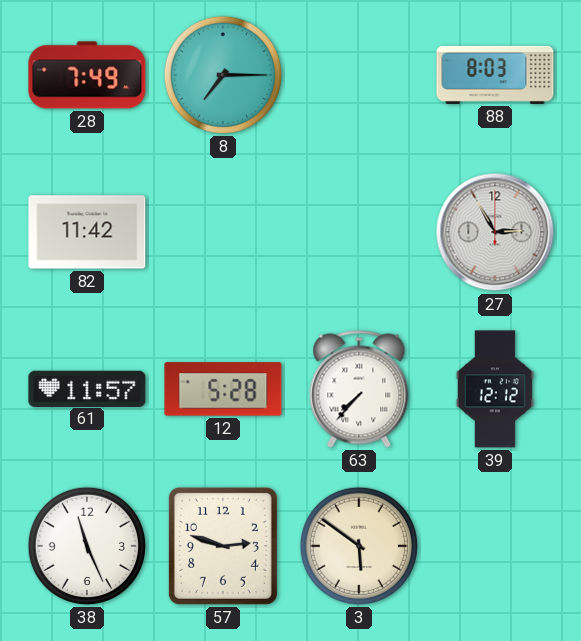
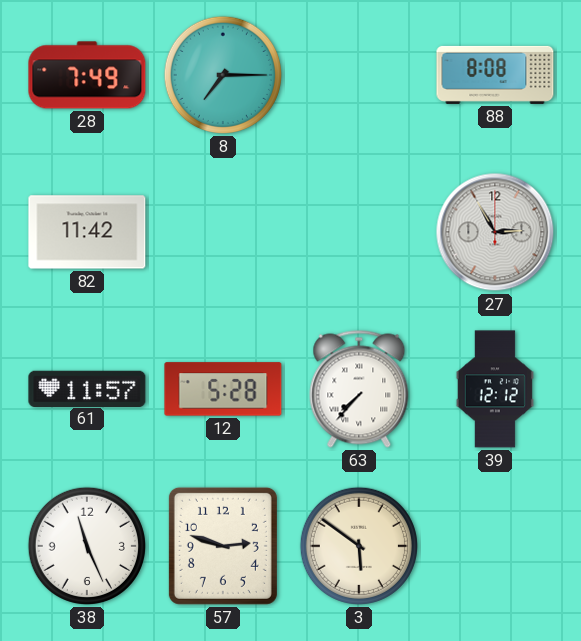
88: 8:03 -> 8:08
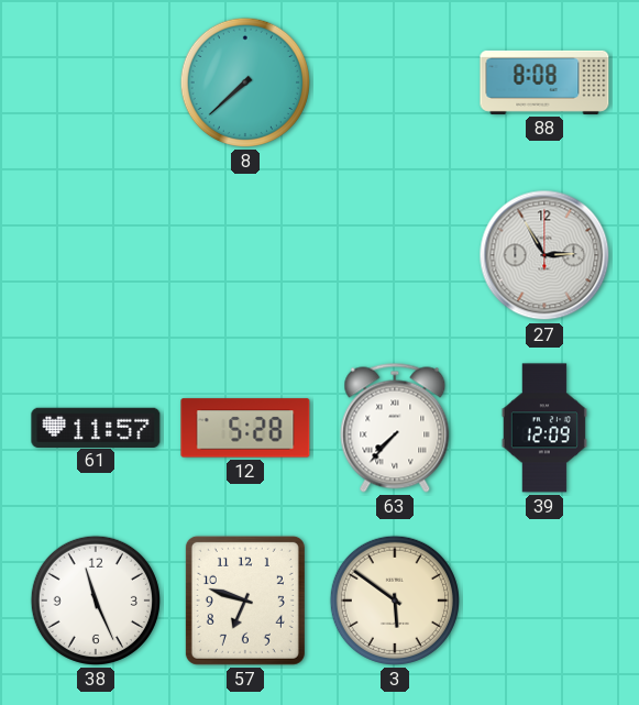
28: 7:49 -> none
8: 7:15 -> 7:38
82: 11:42 -> none
39: 12:12 -> 12:09
57: 2:48 -> 6:48
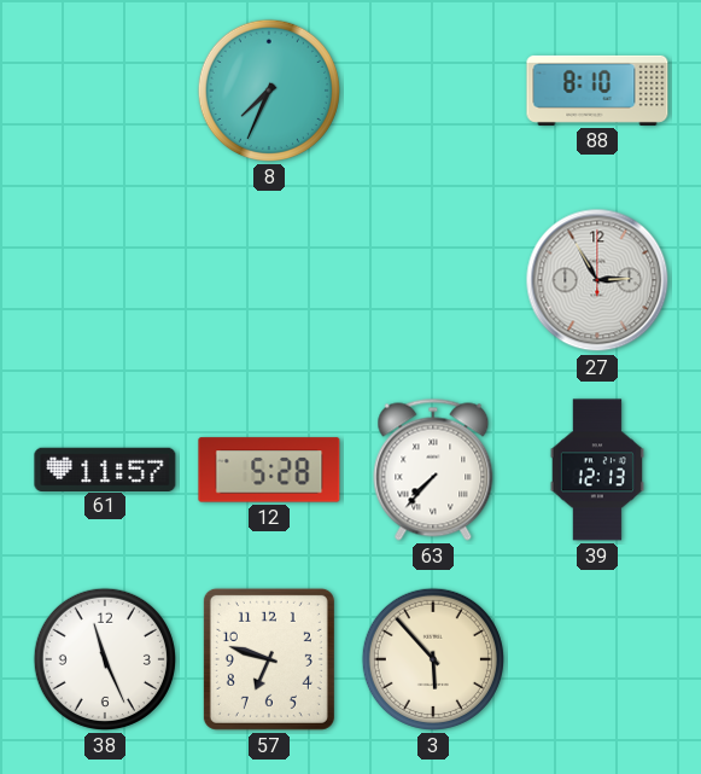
8: 7:38 -> 7:34
88: 8:08 -> 8:10
39: 12:09 -> 12:13
3: 5:51 -> 5:53
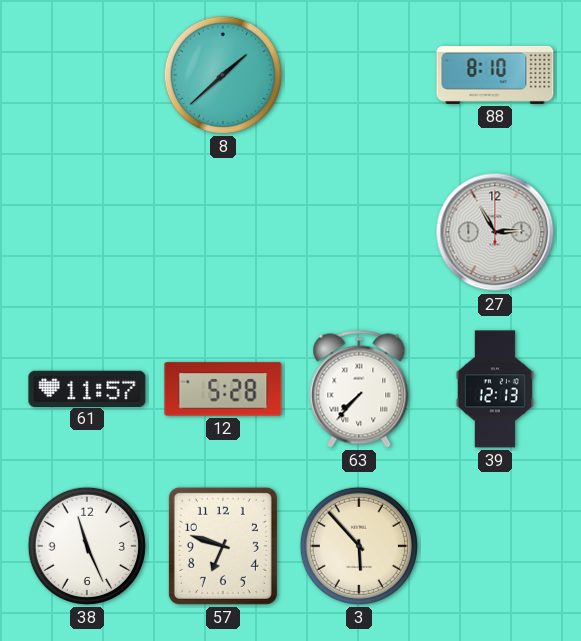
8: 7:34 -> 1:38
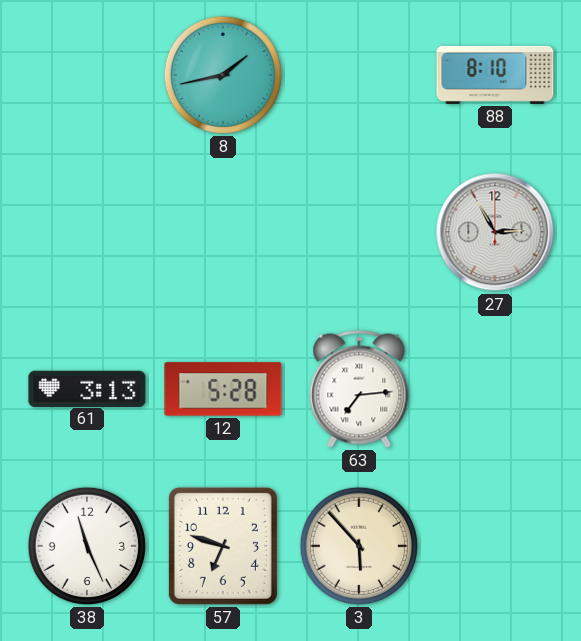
8: 1:38 -> 1:43
61: 11:57 -> 3:13
63: 7:37 -> 7:14
39: 12:13 -> none
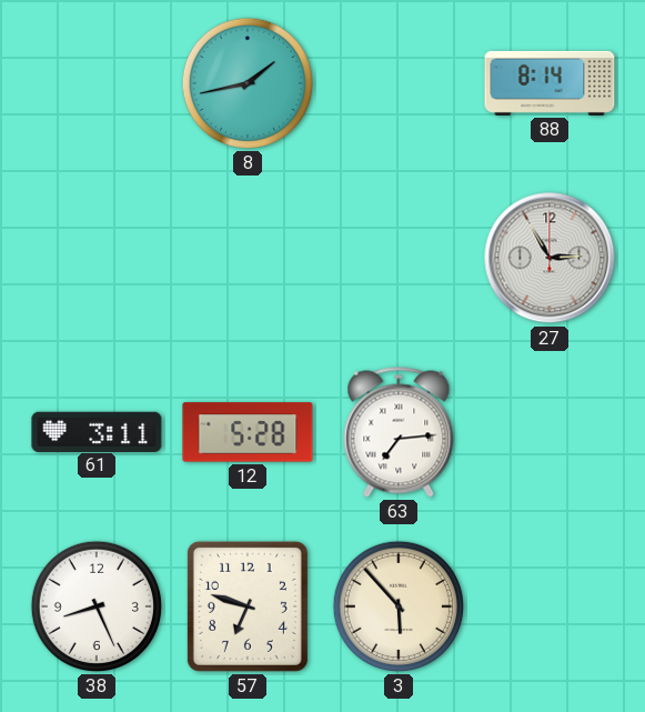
88: 8:10 -> 8:14
61: 3:13 -> 3:11
38: 11:26 -> 8:26
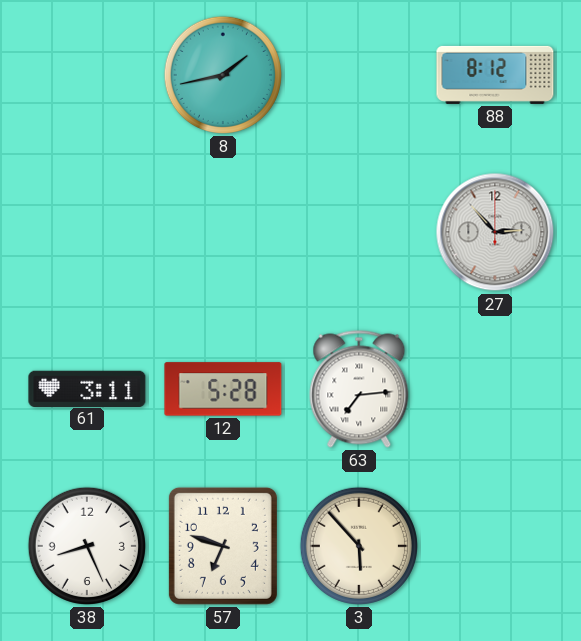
88: 8:14 -> 8:12
27: 2:55 -> 2:53
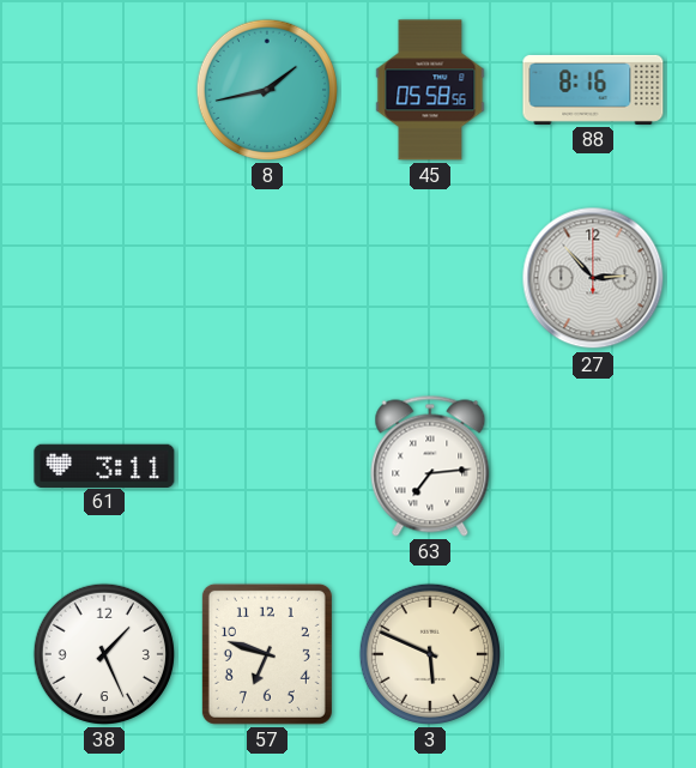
45: none -> 05:58
88: 8:12 -> 8:16
12: 5:28 -> none
38: 8:26 -> 1:26
3: 5:53 -> 5:49
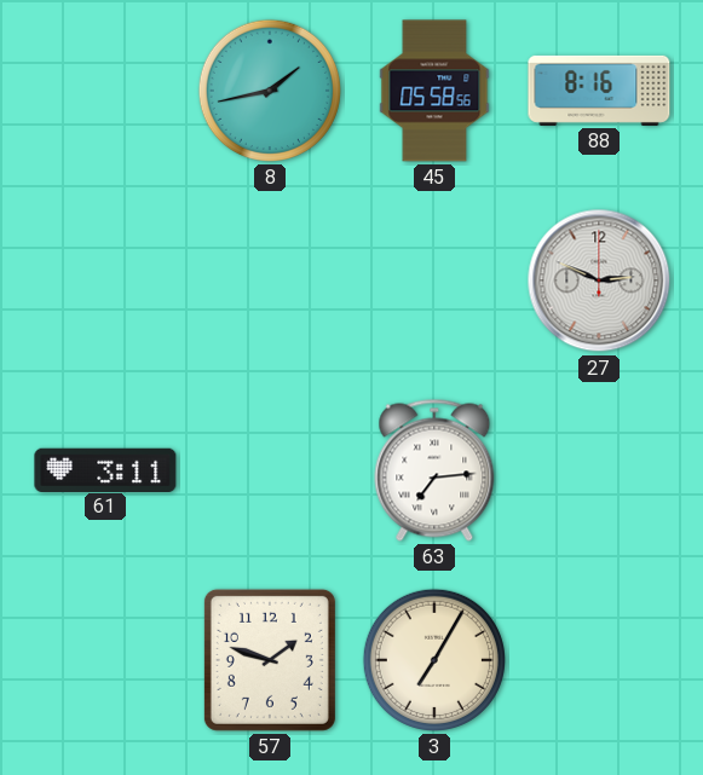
27: 2:53 -> 2:49
38: 1:26 -> none
57: 6:48 -> 1:48
3: 5:49 -> 7:05
